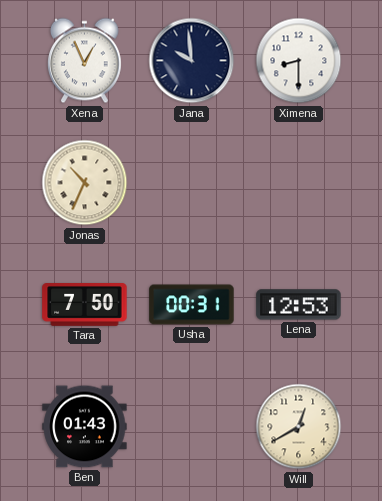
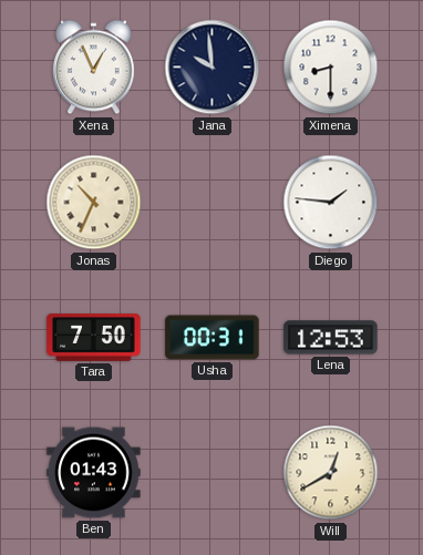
Diego: none -> 1:46
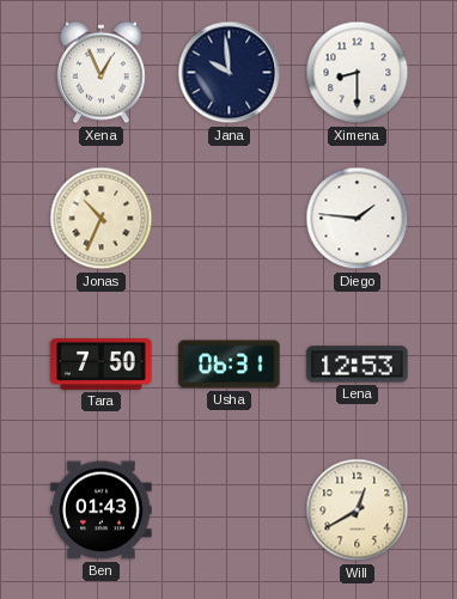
Usha: 00:31 -> 06:31
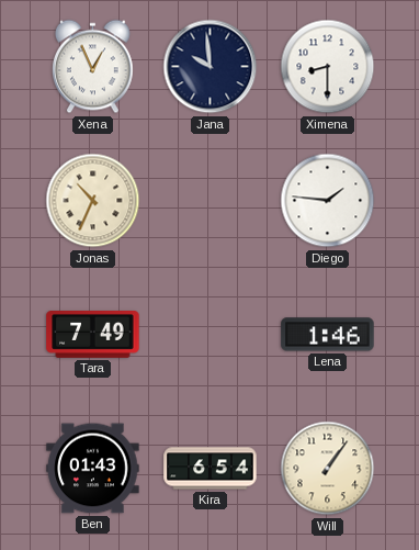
Tara: 7:50 -> 7:49
Usha: 06:31 -> none
Lena: 12:53 -> 1:46
Kira: none -> 6:54
Will: 12:40 -> 1:06
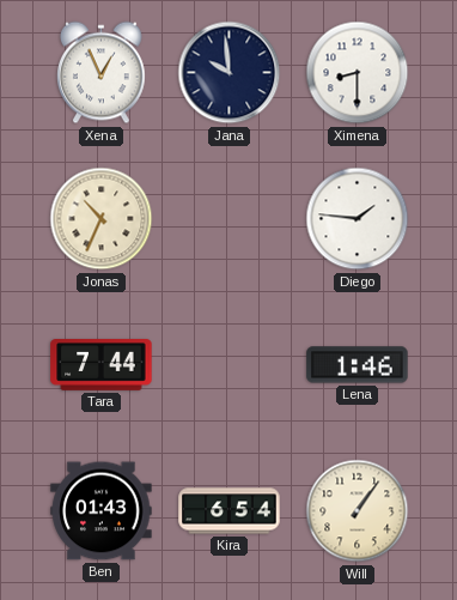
Tara: 7:49 -> 7:44
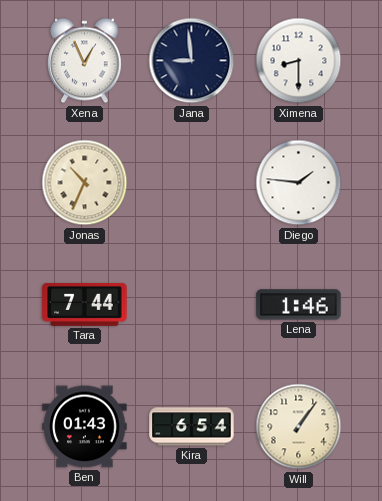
Jana: 9:59 -> 8:59
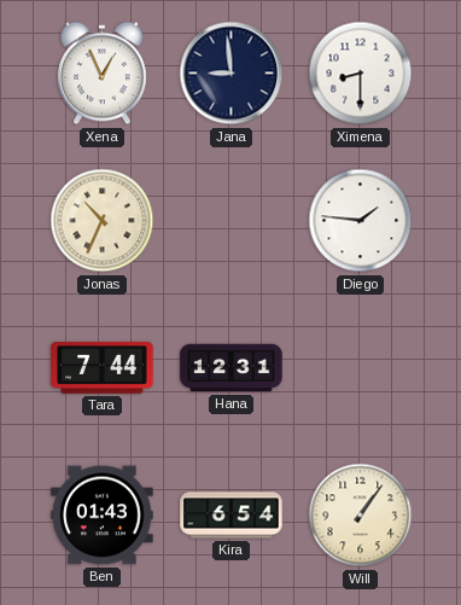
Hana: none -> 12:31
Lena: 1:46 -> none
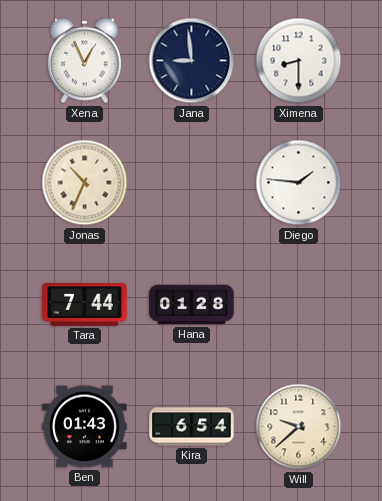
Hana: 12:31 -> 01:28
Will: 1:06 -> 9:38
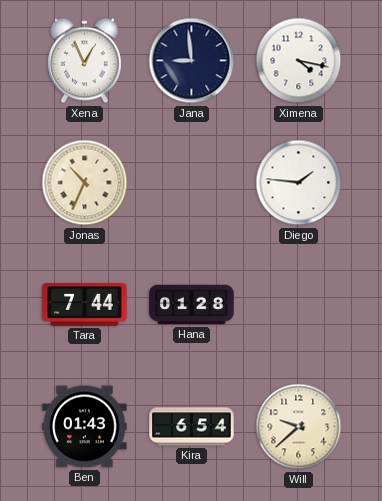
Ximena: 8:30 -> 4:17
